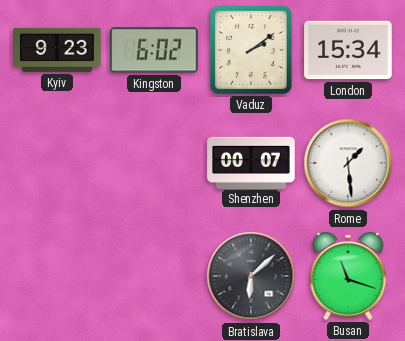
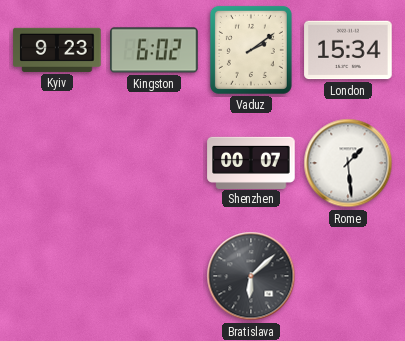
Busan: 11:18 -> none
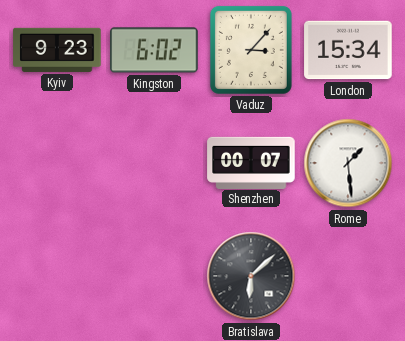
Vaduz: 2:09 -> 3:07
